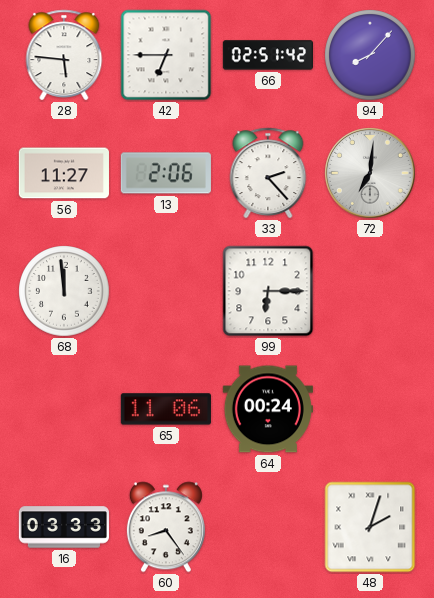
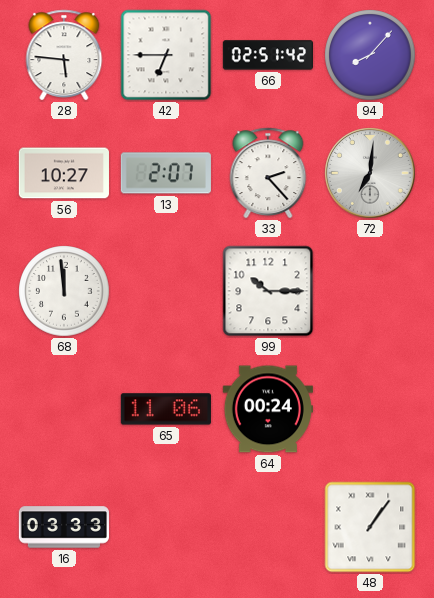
56: 11:27 -> 10:27
13: 2:06 -> 2:07
99: 6:15 -> 10:15
60: 8:24 -> none
48: 2:03 -> 1:06
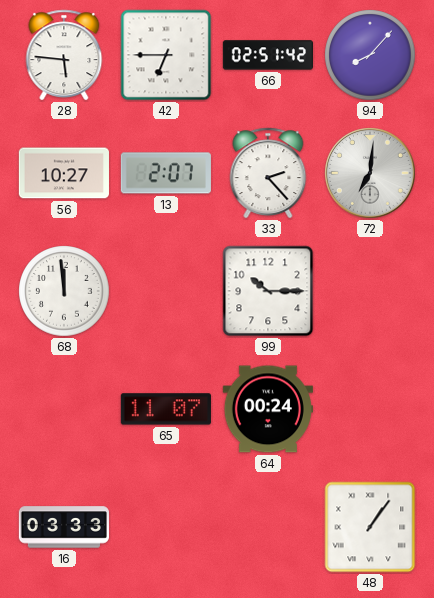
65: 11:06 -> 11:07
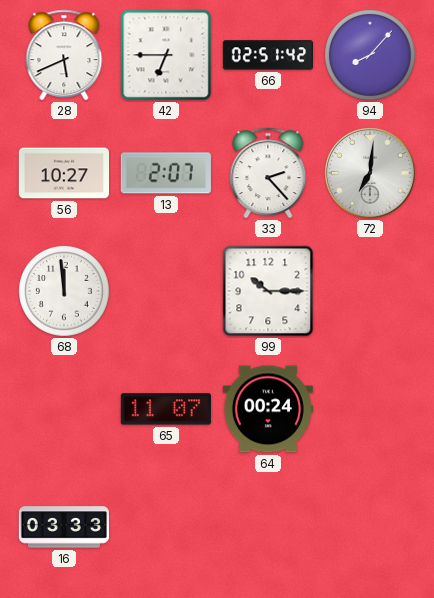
28: 5:46 -> 5:41
48: 1:06 -> none
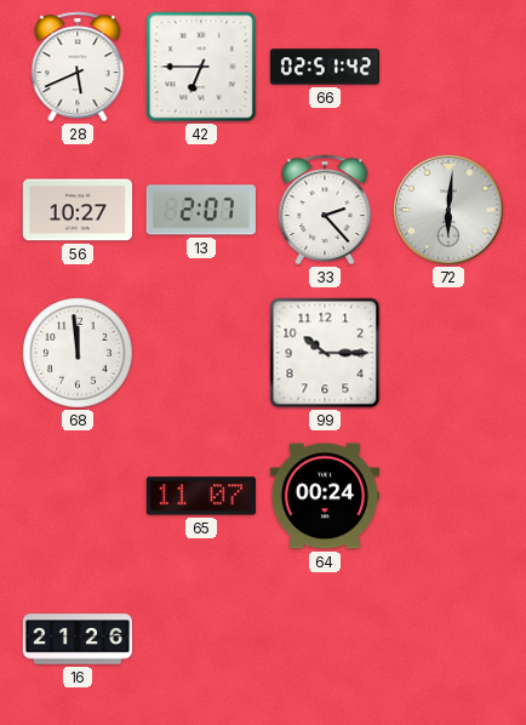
94: 8:07 -> none
72: 7:01 -> 6:01
16: 03:33 -> 21:26
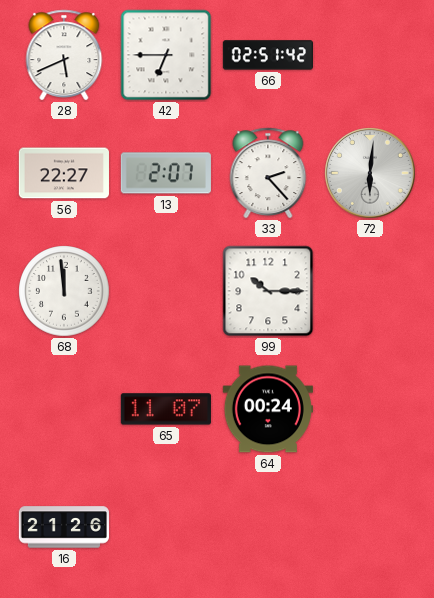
56: 10:27 -> 22:27
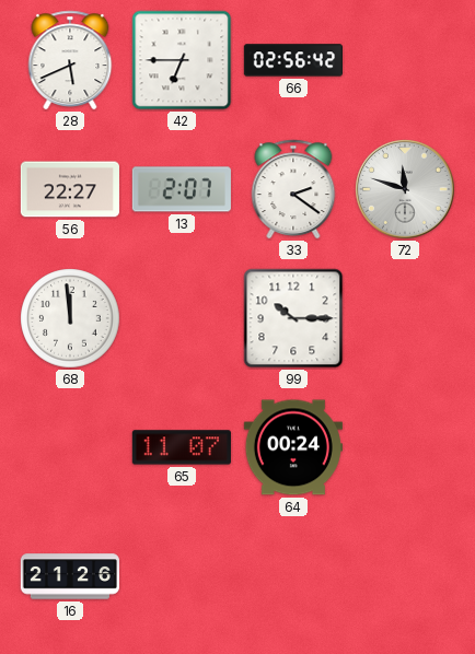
66: 02:51 -> 02:56
33: 2:23 -> 2:21
72: 6:01 -> 11:48
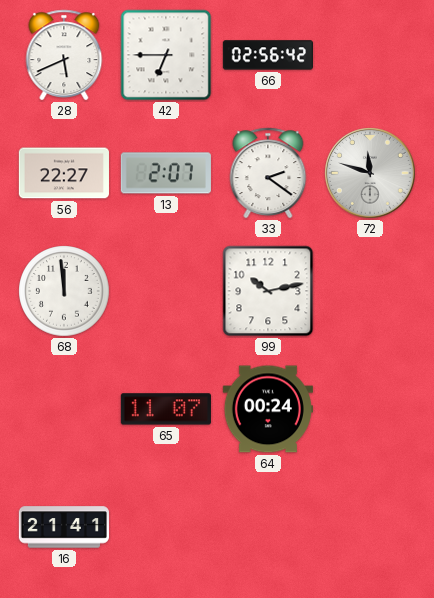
99: 10:15 -> 10:13
16: 21:26 -> 21:41
